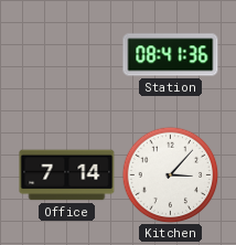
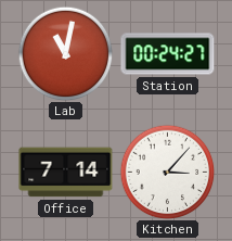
Lab: none -> 11:02
Station: 08:41 -> 00:24
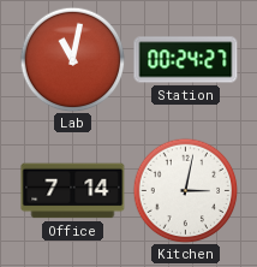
Kitchen: 3:07 -> 3:02
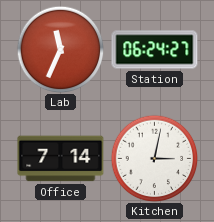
Lab: 11:02 -> 11:34
Station: 00:24 -> 06:24
